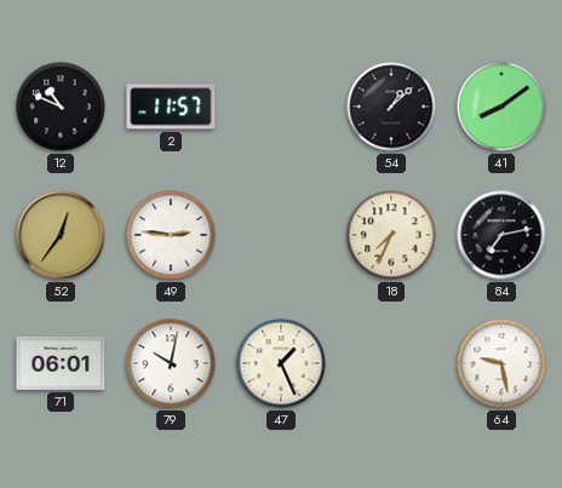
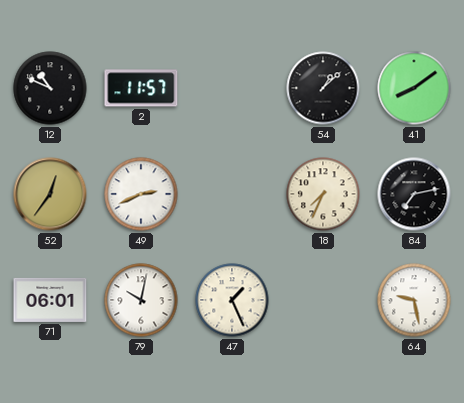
49: 2:46 -> 2:41
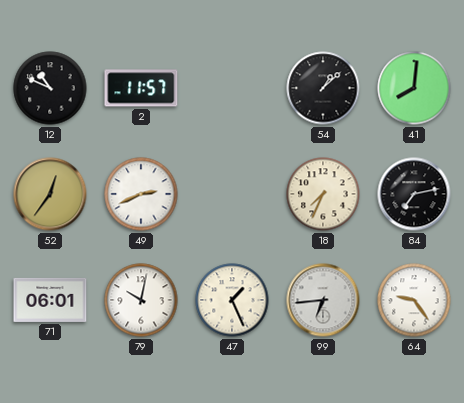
41: 8:09 -> 8:01
99: none -> 6:44
64: 9:28 -> 9:24
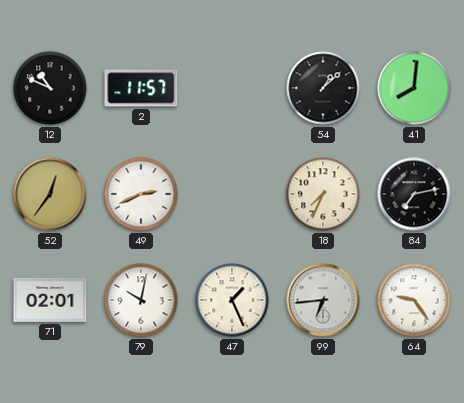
71: 06:01 -> 02:01
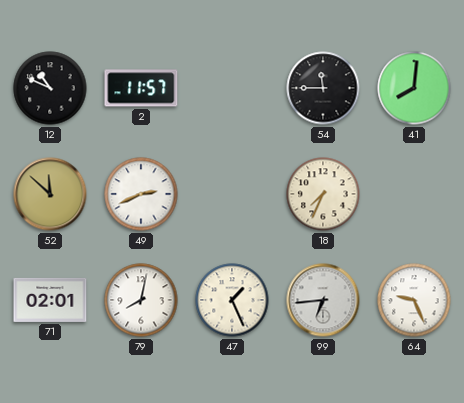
54: 1:08 -> 11:45
52: 12:36 -> 11:52
84: 7:13 -> none
79: 10:02 -> 8:02
64: 9:24 -> 9:26
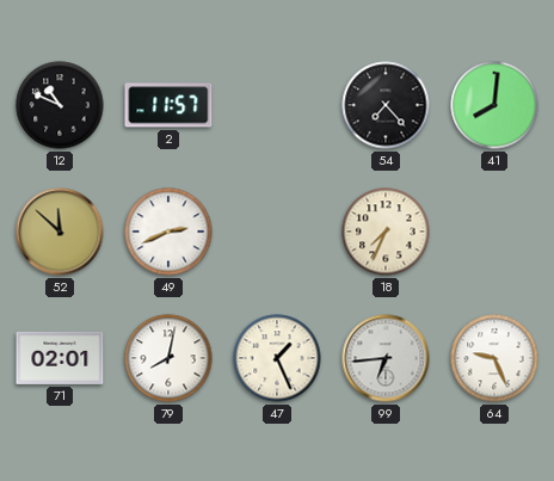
54: 11:45 -> 7:23
